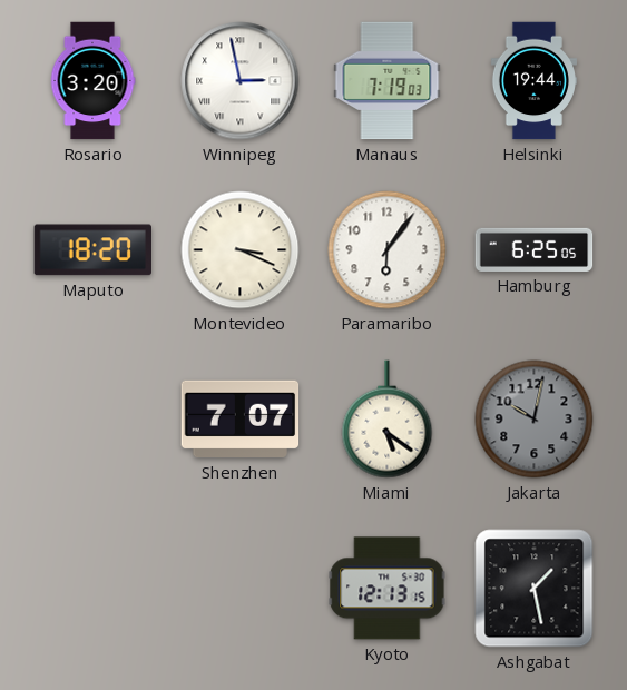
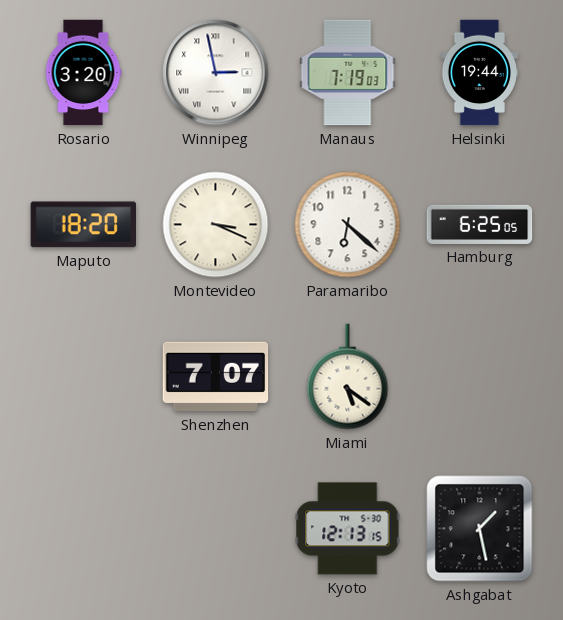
Paramaribo: 6:06 -> 6:22
Jakarta: 10:02 -> none
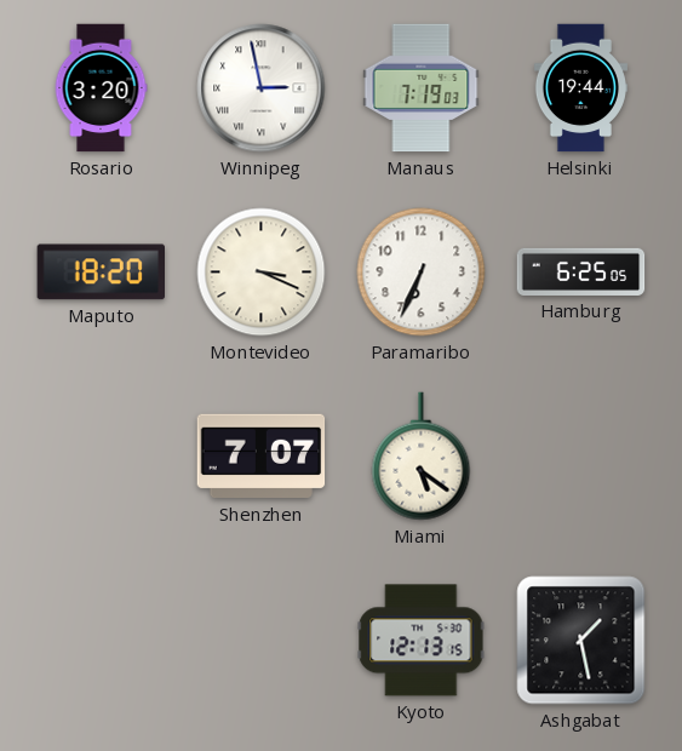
Paramaribo: 6:22 -> 6:34
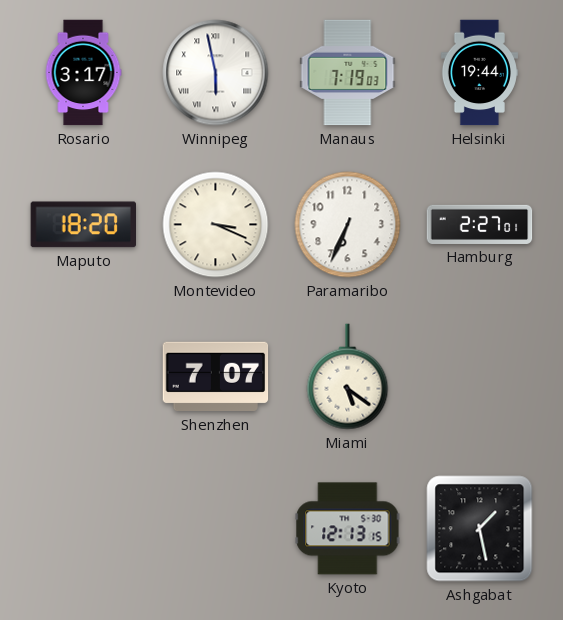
Rosario: 3:20 -> 3:17
Winnipeg: 2:58 -> 5:58
Hamburg: 6:25 -> 2:27
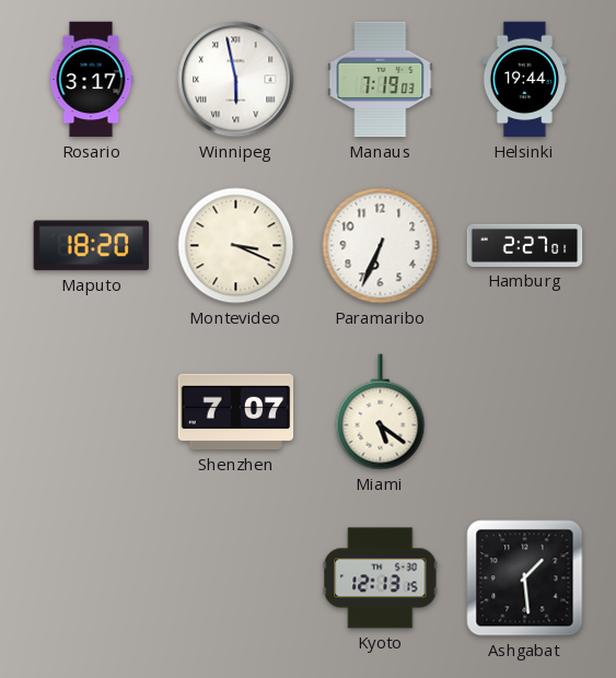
Ashgabat: 1:28 -> 1:29
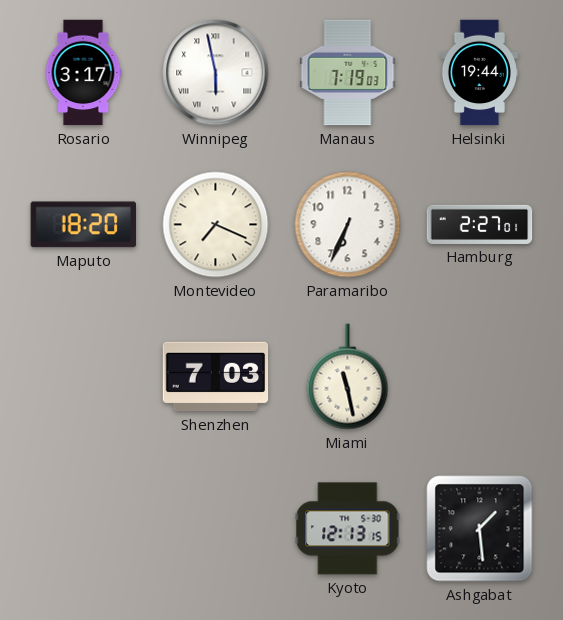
Montevideo: 3:19 -> 7:19
Shenzhen: 7:07 -> 7:03
Miami: 5:21 -> 11:28
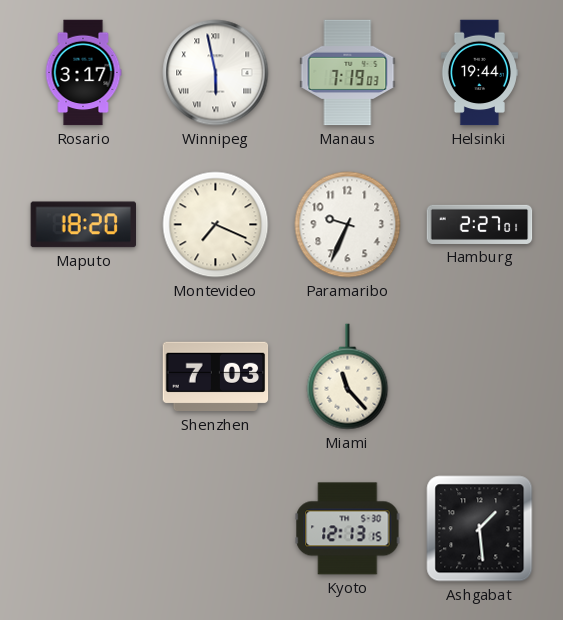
Paramaribo: 6:34 -> 9:34
Miami: 11:28 -> 11:23
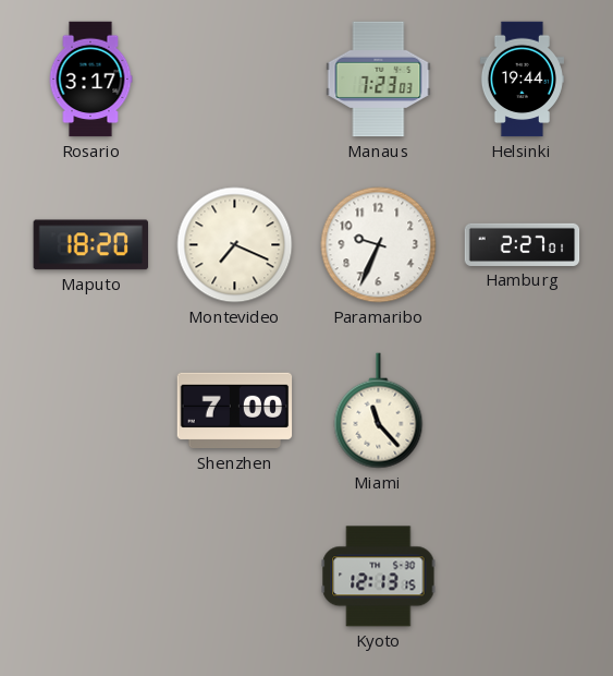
Winnipeg: 5:58 -> none
Manaus: 7:19 -> 7:23
Shenzhen: 7:03 -> 7:00
Ashgabat: 1:29 -> none
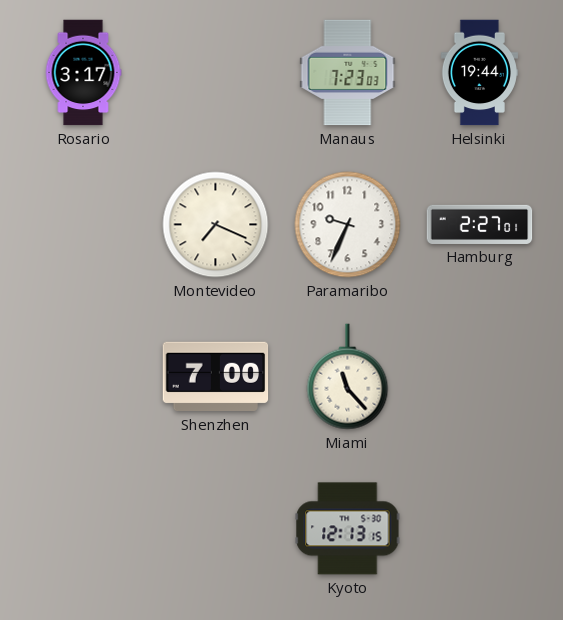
Maputo: 18:20 -> none
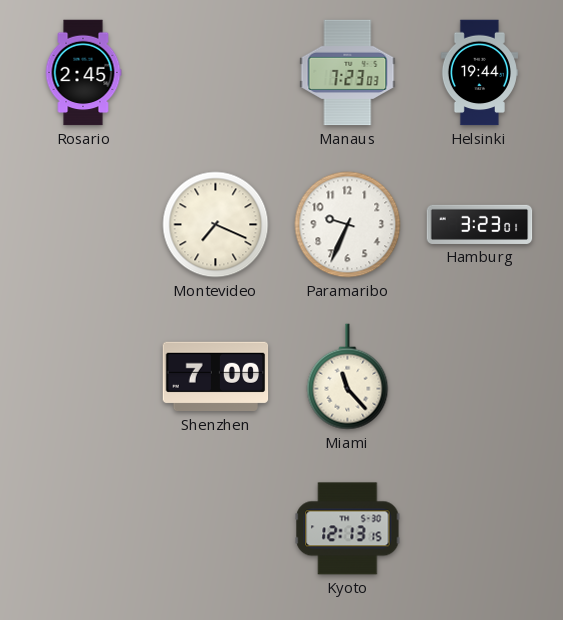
Rosario: 3:17 -> 2:45
Hamburg: 2:27 -> 3:23
